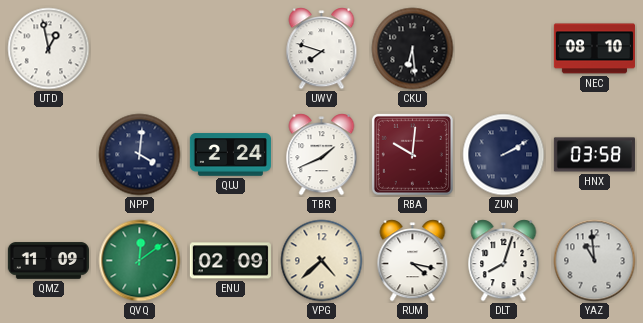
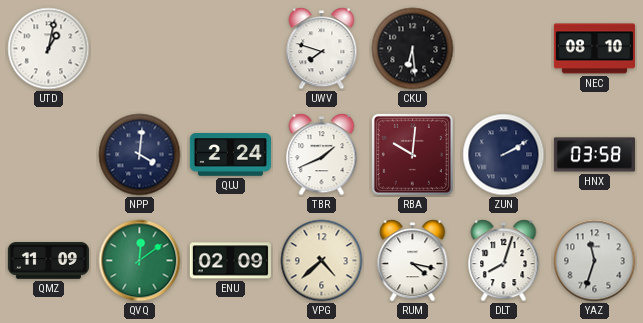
UTD: 12:58 -> 1:02
YAZ: 10:59 -> 11:33
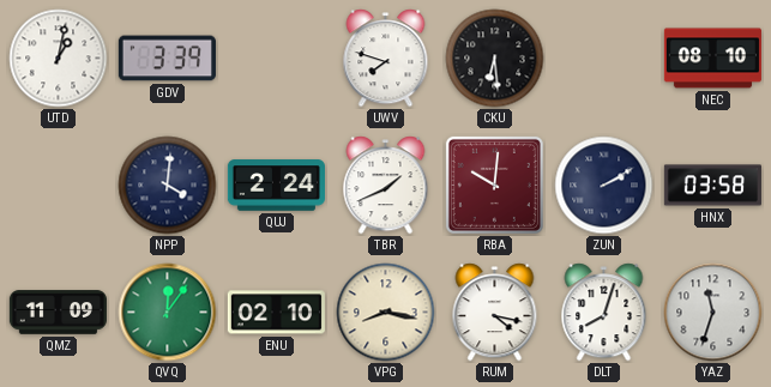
GDV: none -> 3:39
QVQ: 12:09 -> 12:06
ENU: 02:09 -> 02:10
VPG: 4:38 -> 8:17
